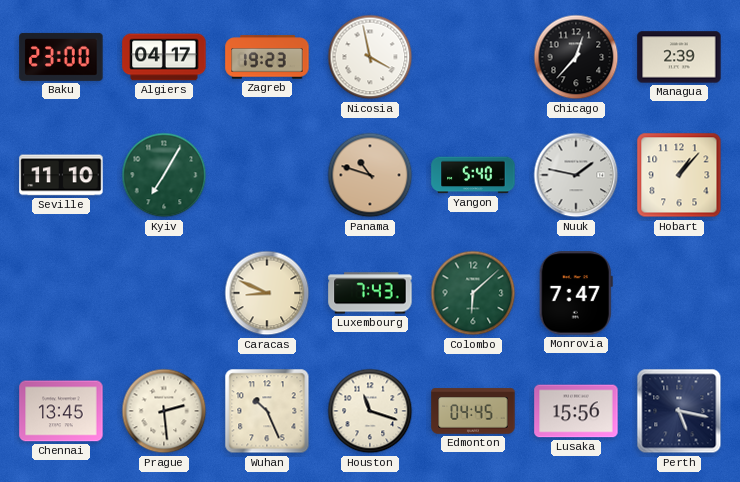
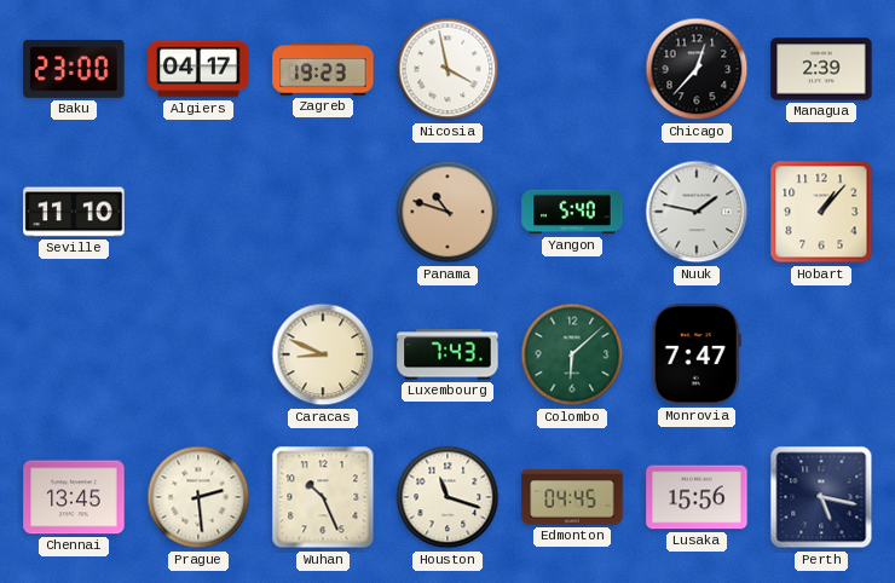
Kyiv: 7:05 -> none
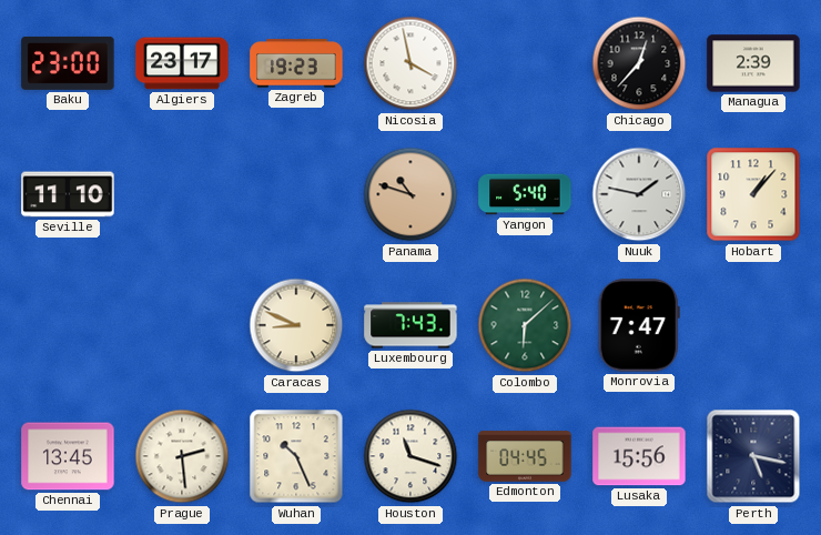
Algiers: 04:17 -> 23:17
